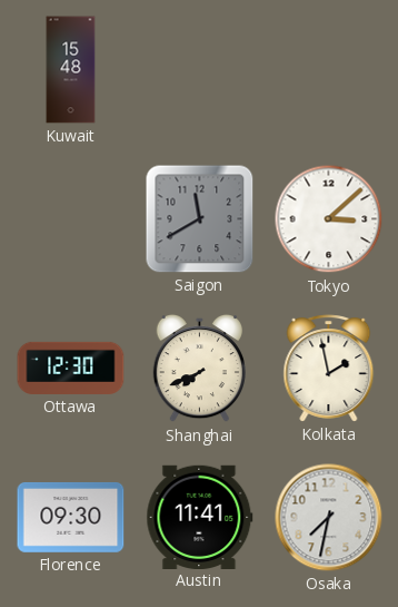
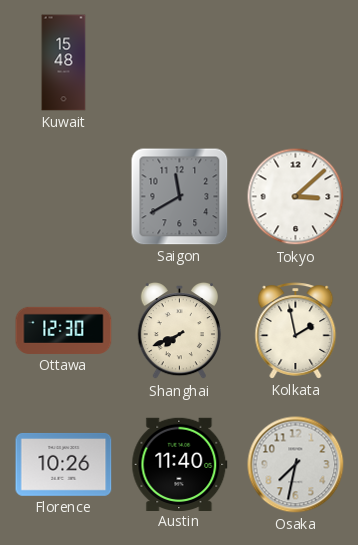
Florence: 09:30 -> 10:26
Austin: 11:41 -> 11:40
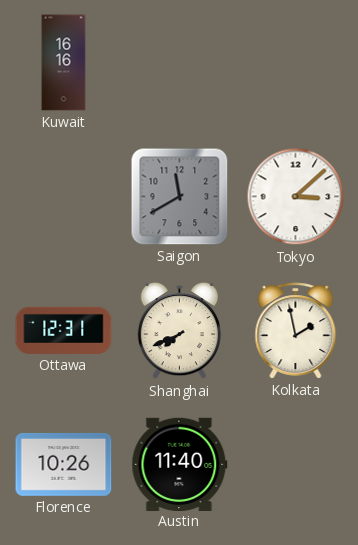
Kuwait: 15:48 -> 16:16
Ottawa: 12:30 -> 12:31
Osaka: 7:32 -> none
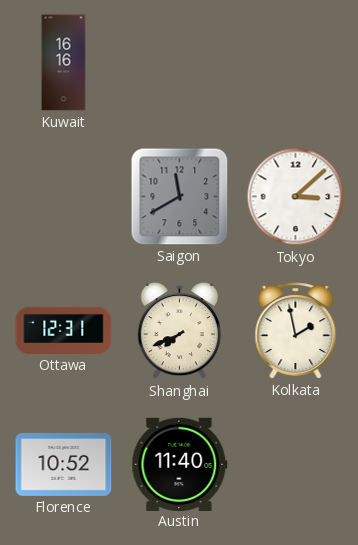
Florence: 10:26 -> 10:52
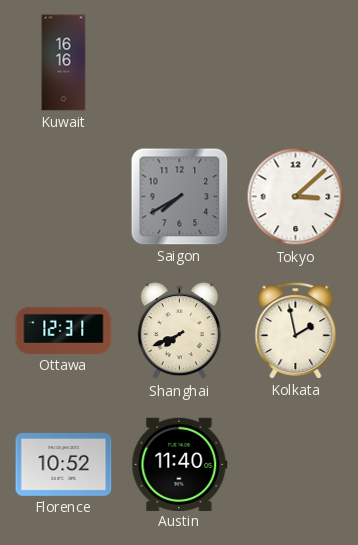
Saigon: 11:40 -> 7:40
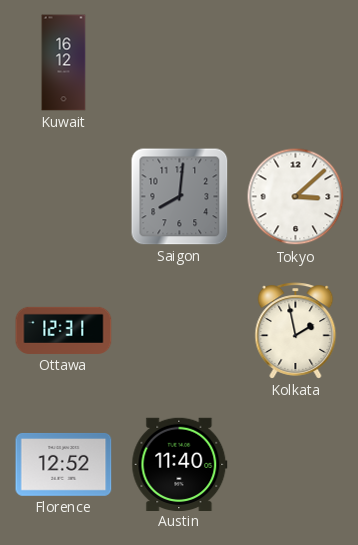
Kuwait: 16:16 -> 16:12
Saigon: 7:40 -> 8:01
Shanghai: 7:41 -> none
Florence: 10:52 -> 12:52
